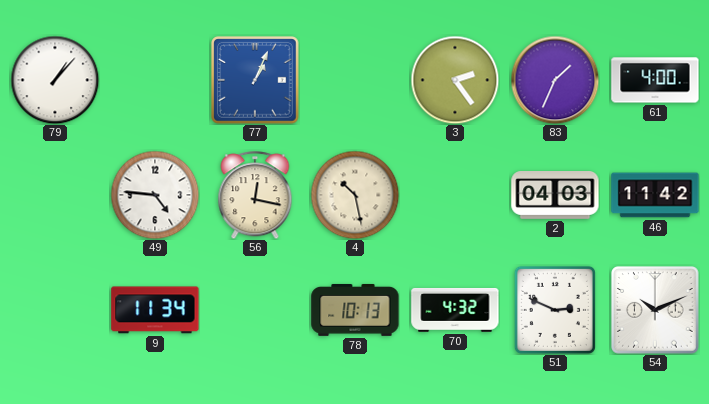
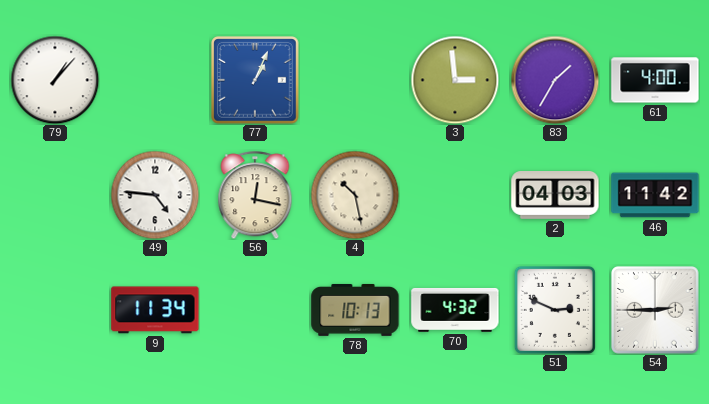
3: 2:24 -> 2:59
83: 1:34 -> 1:35
54: 10:11 -> 2:45
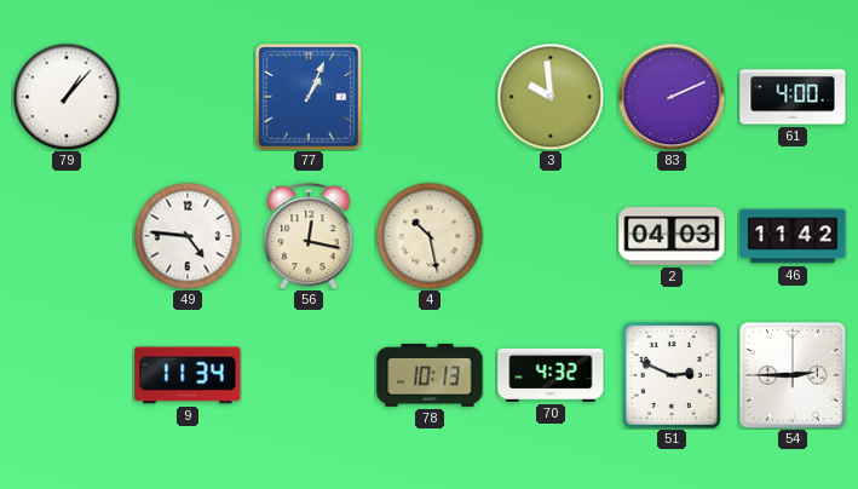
3: 2:59 -> 9:59
83: 1:35 -> 2:11
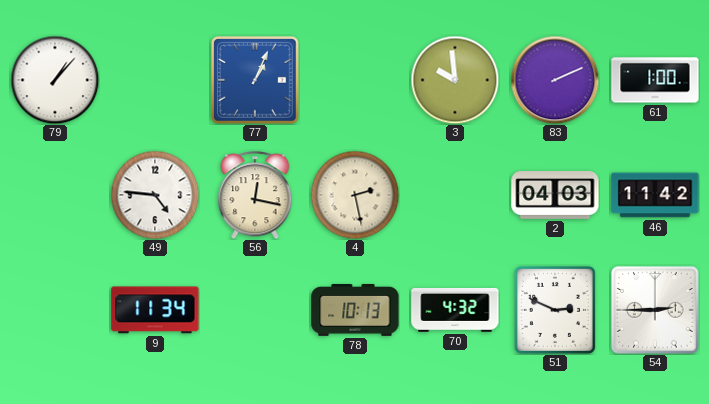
61: 4:00 -> 1:00
4: 10:28 -> 2:28
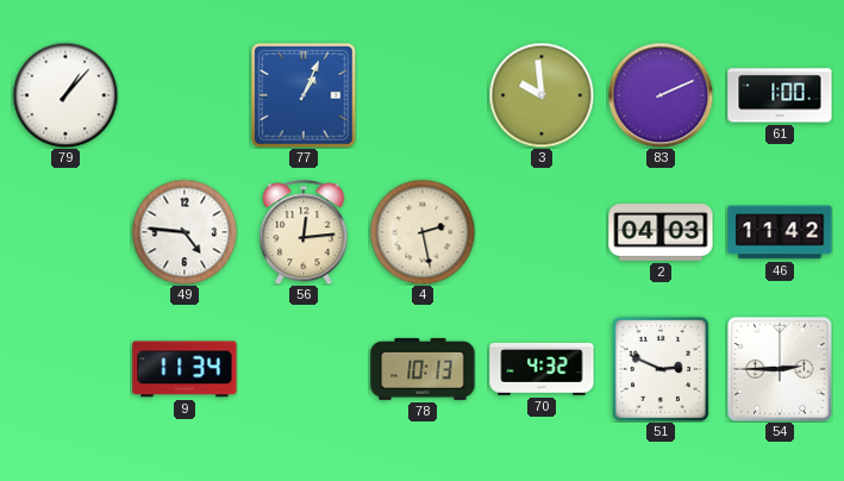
56: 12:17 -> 12:14
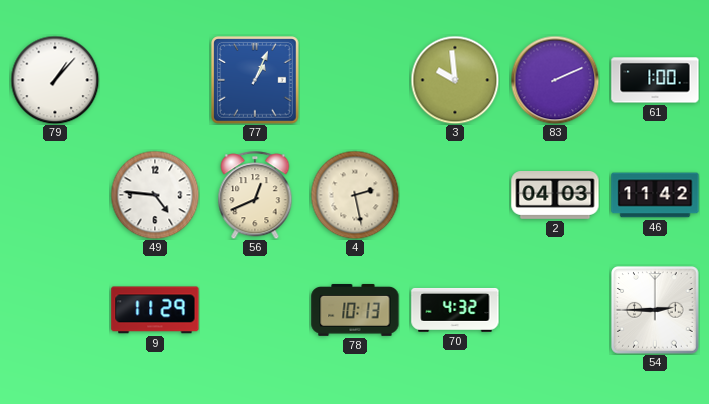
56: 12:14 -> 12:41
9: 11:34 -> 11:29
51: 2:49 -> none
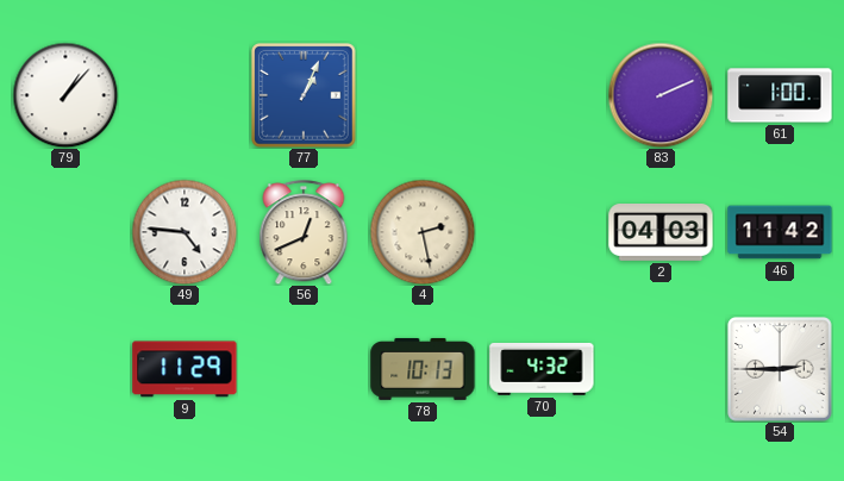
3: 9:59 -> none
